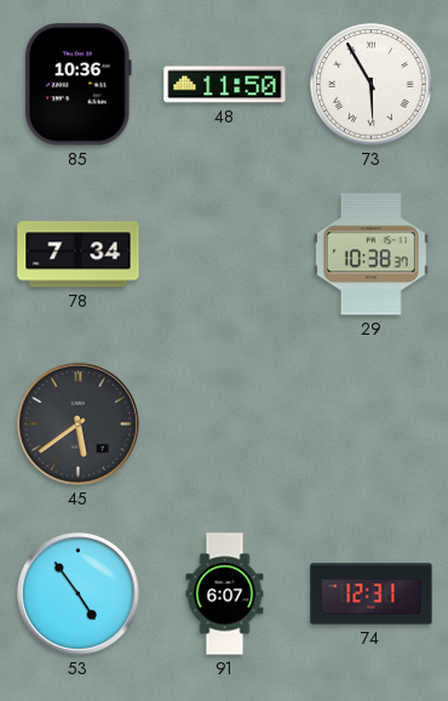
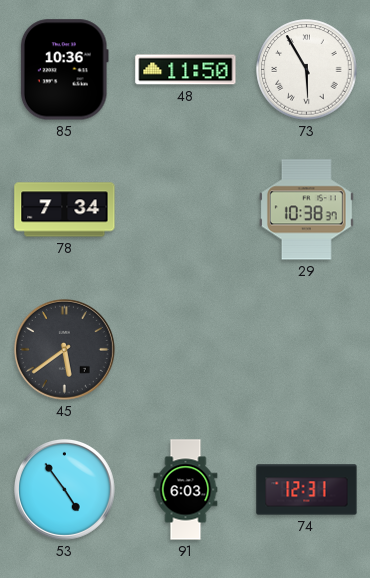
91: 6:07 -> 6:03
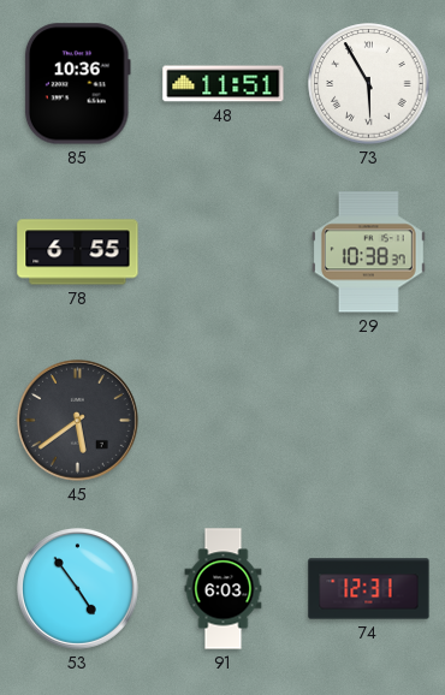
48: 11:50 -> 11:51
78: 7:34 -> 6:55
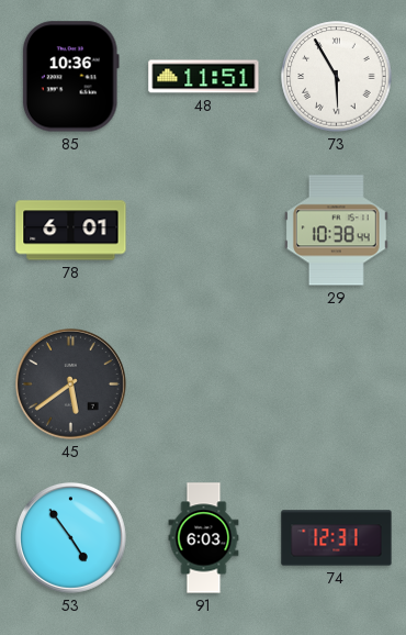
78: 6:55 -> 6:01
29: 10:38:37 -> 10:38:44
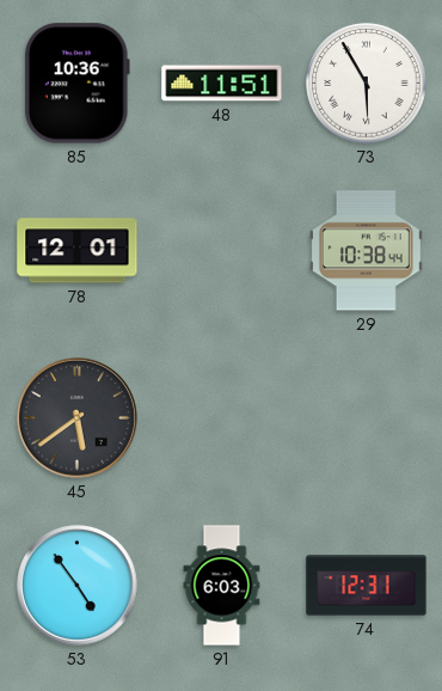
78: 6:01 -> 12:01
